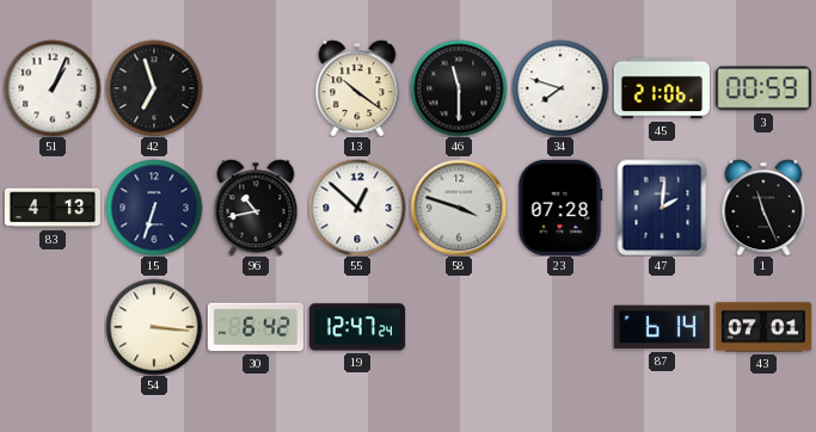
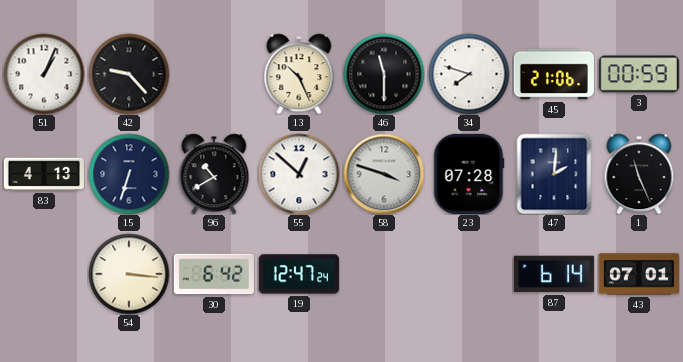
42: 6:57 -> 9:23
13: 10:21 -> 10:26
96: 10:43 -> 10:40
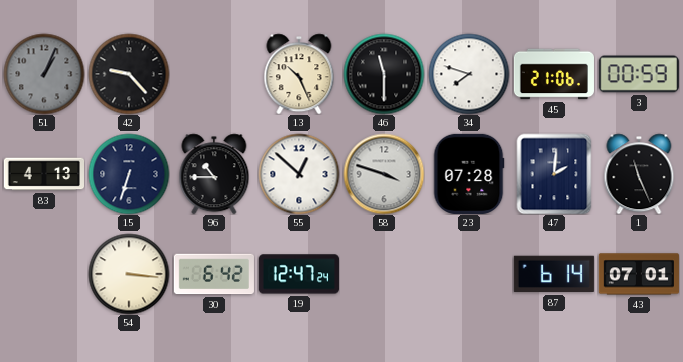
51 dial: white -> grey
96: 10:40 -> 10:45
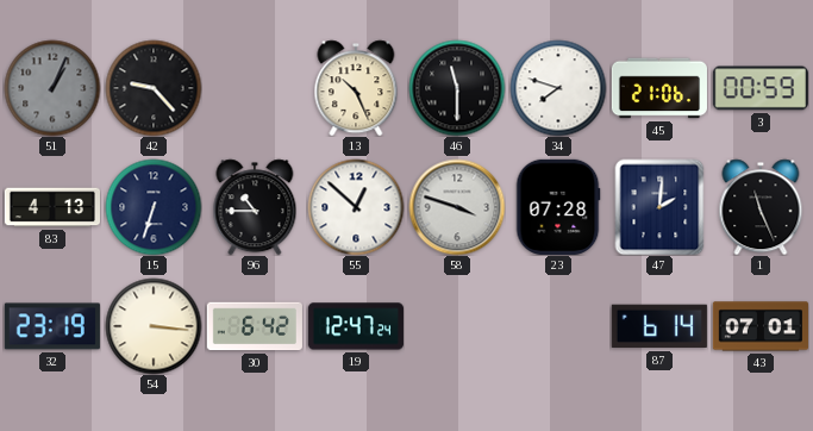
32: none -> 23:19
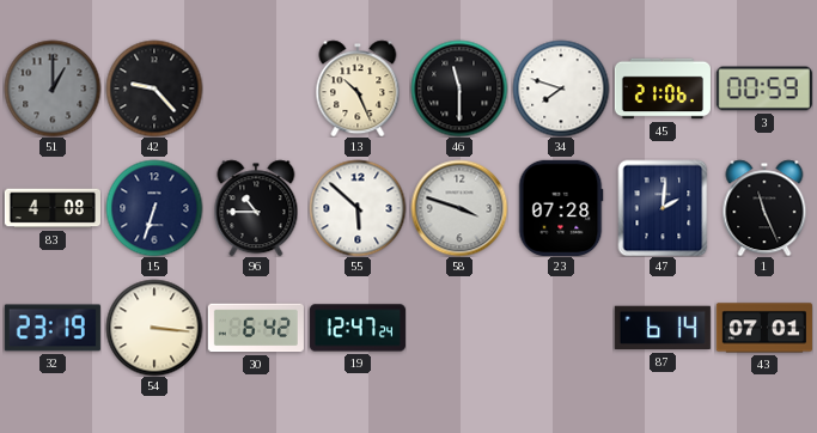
51: 1:04 -> 1:00
83: 4:13 -> 4:08
55: 12:52 -> 5:52
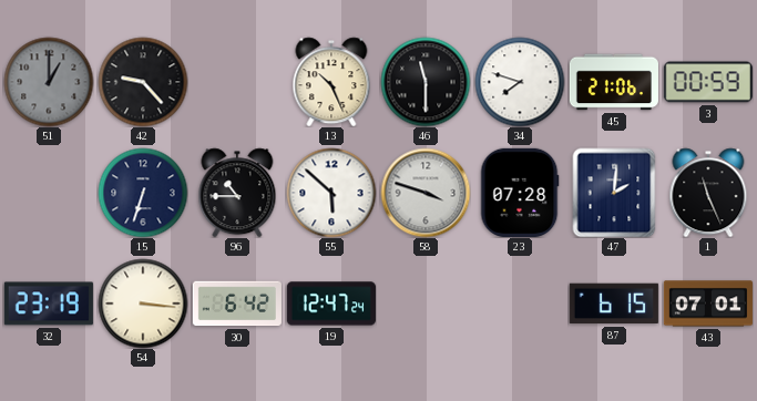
83: 4:08 -> none
87: 6:14 -> 6:15
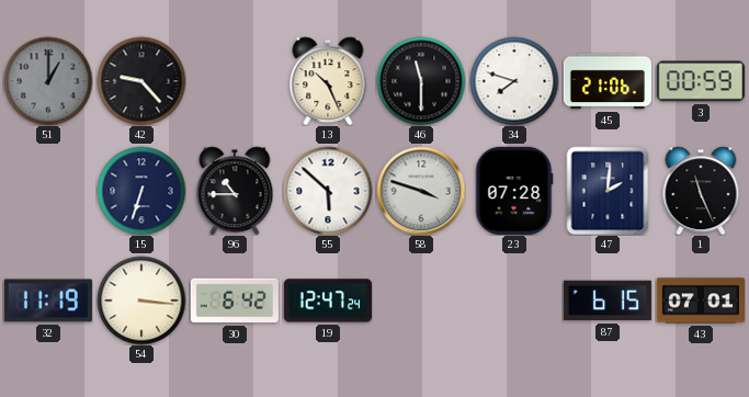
32: 23:19 -> 11:19
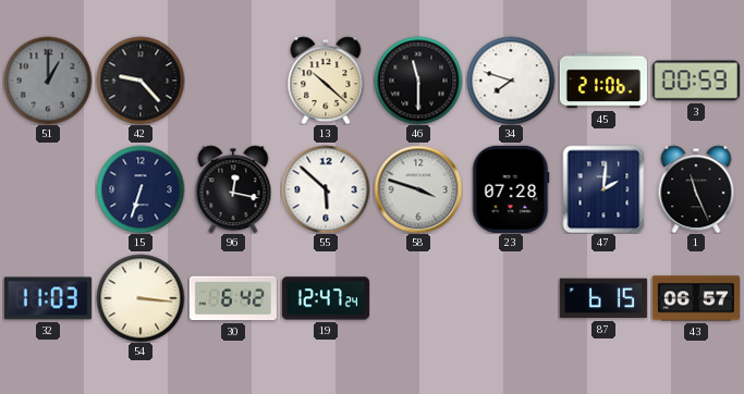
13: 10:26 -> 10:22
96: 10:45 -> 12:17
32: 11:19 -> 11:03
43: 07:01 -> 06:57
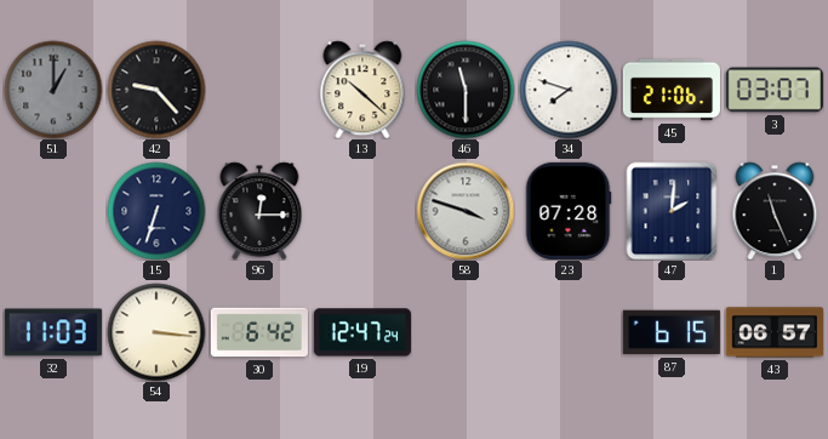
3: 00:59 -> 03:07
96: 12:17 -> 12:15
55: 5:52 -> none
